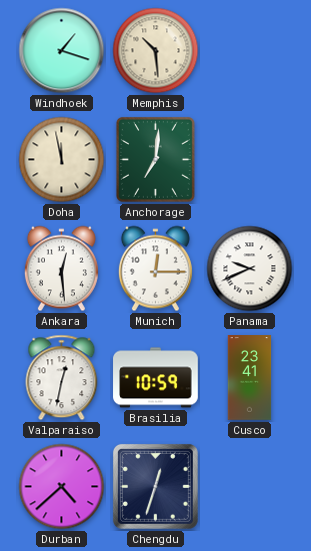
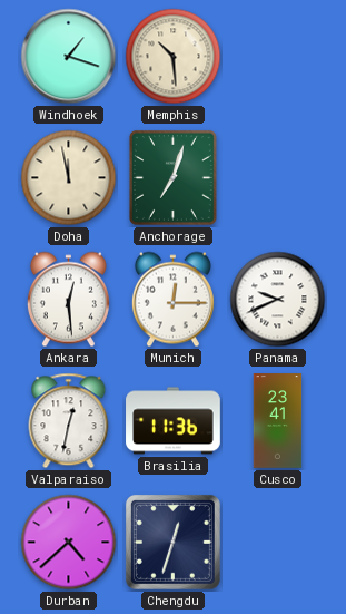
Anchorage: 7:01 -> 7:03
Brasilia: 10:59 -> 11:36
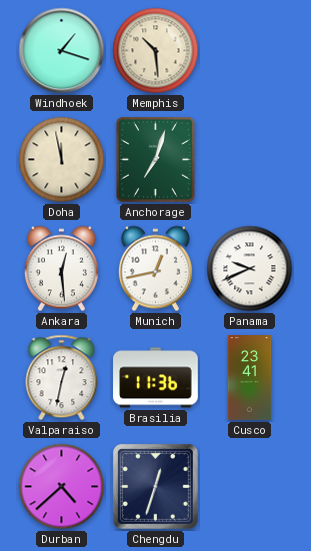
Munich: 12:15 -> 12:43
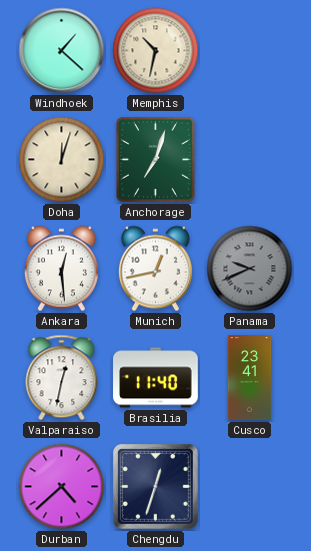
Windhoek: 1:18 -> 1:22
Memphis: 10:29 -> 10:32
Doha: 11:58 -> 12:03
Panama dial: white -> grey
Brasilia: 11:36 -> 11:40
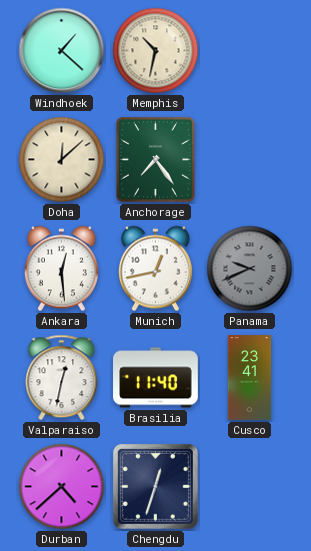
Doha: 12:03 -> 12:08
Anchorage: 7:03 -> 7:24
